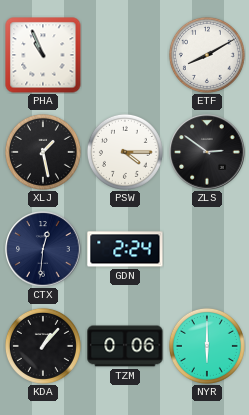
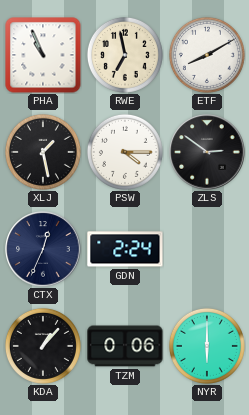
RWE: none -> 6:58
CTX: 12:31 -> 12:34
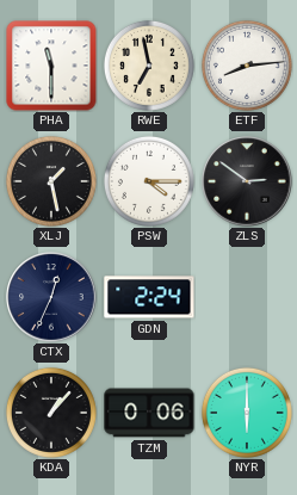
PHA: 10:56 -> 11:30
ETF: 8:10 -> 8:14
